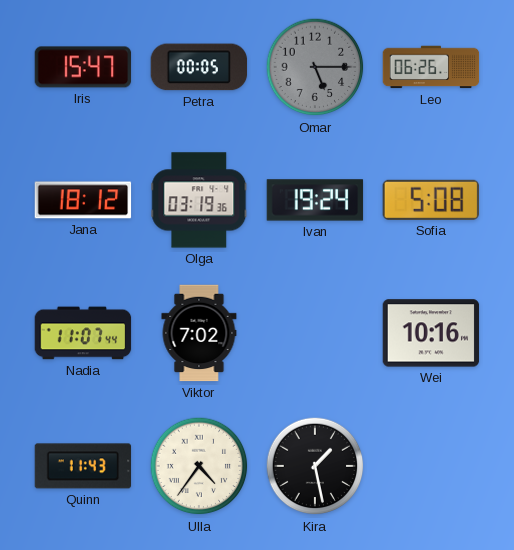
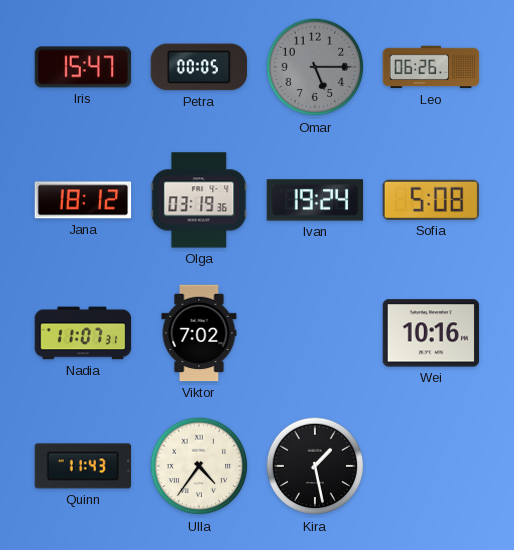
Nadia: 11:07:44 -> 11:07:31
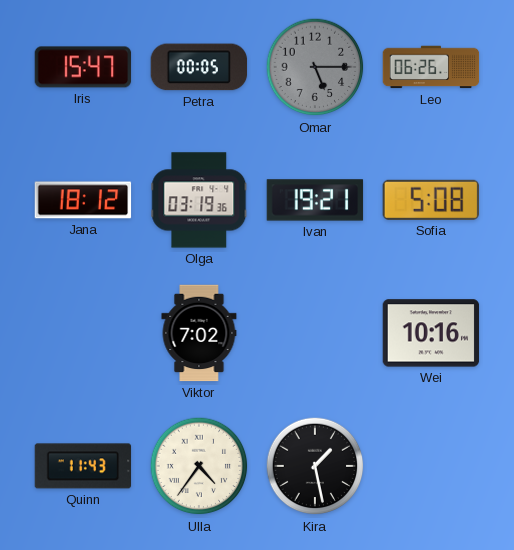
Ivan: 19:24 -> 19:21
Nadia: 11:07 -> none
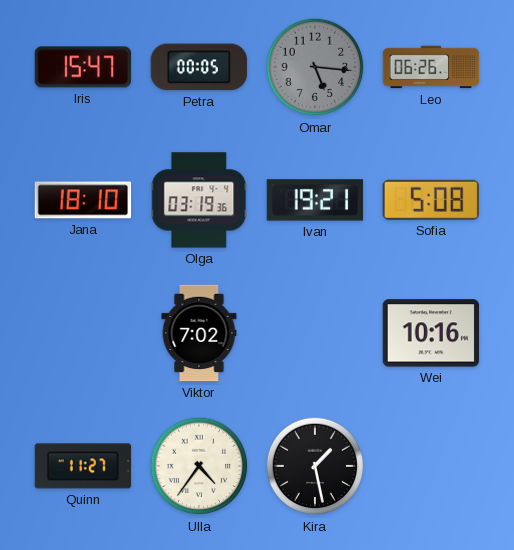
Omar: 5:15 -> 5:16
Jana: 18:12 -> 18:10
Quinn: 11:43 -> 11:27
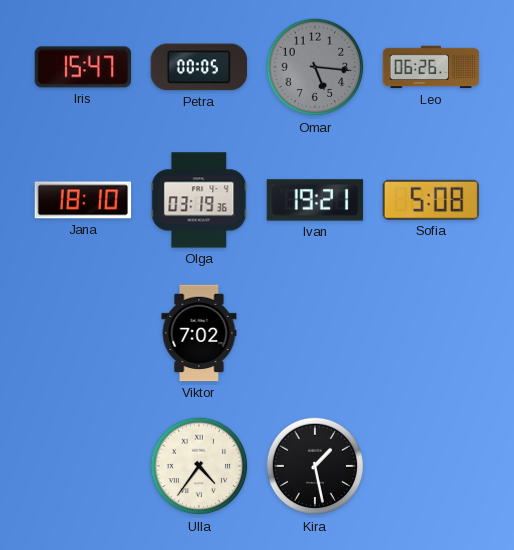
Wei: 10:16 -> none
Quinn: 11:27 -> none
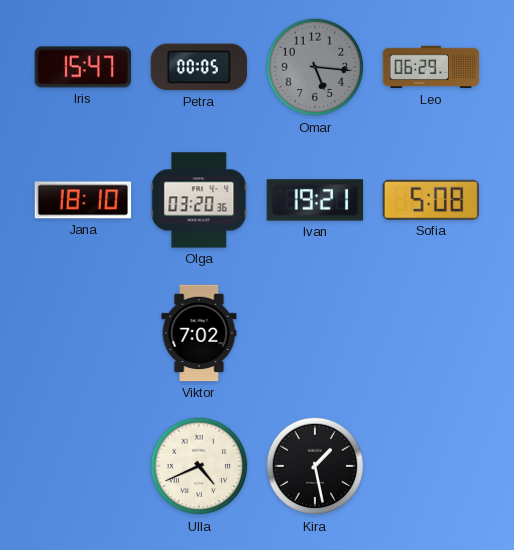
Leo: 06:26 -> 06:29
Olga: 03:19 -> 03:20
Ulla: 4:36 -> 4:41
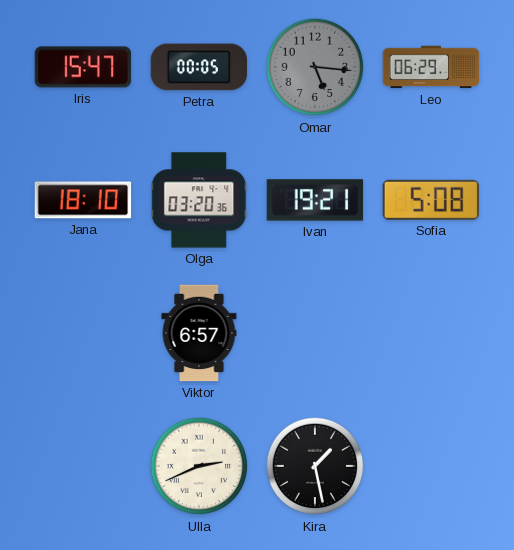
Viktor: 7:02 -> 6:57
Ulla: 4:41 -> 2:41
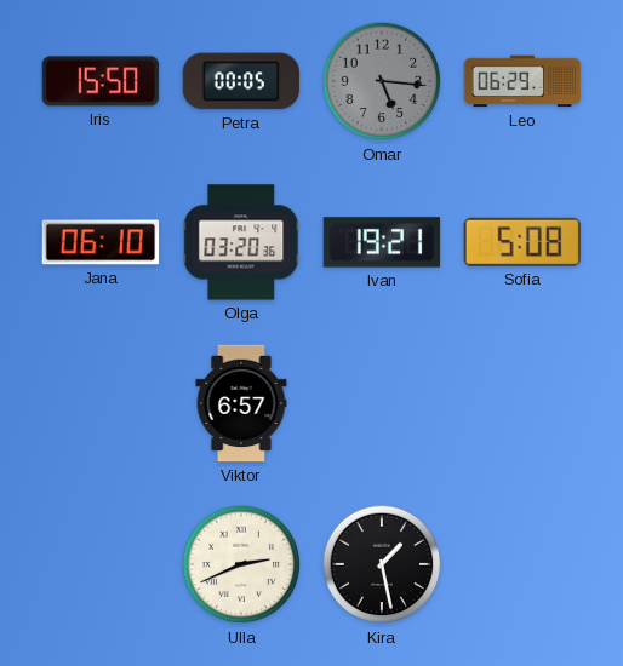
Iris: 15:47 -> 15:50
Jana: 18:10 -> 06:10
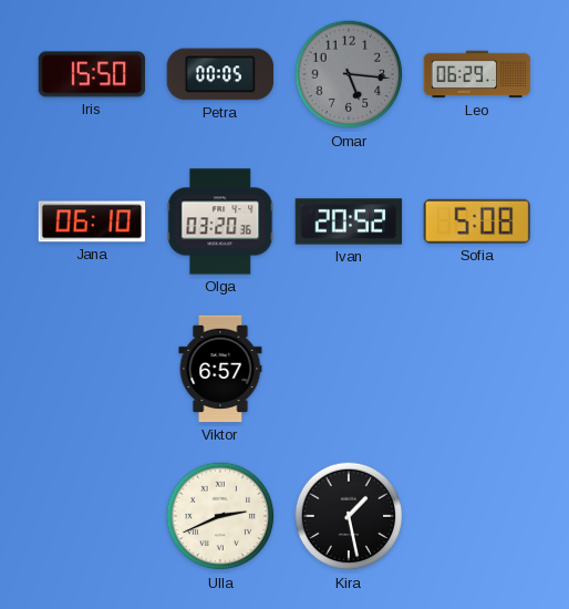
Ivan: 19:21 -> 20:52
